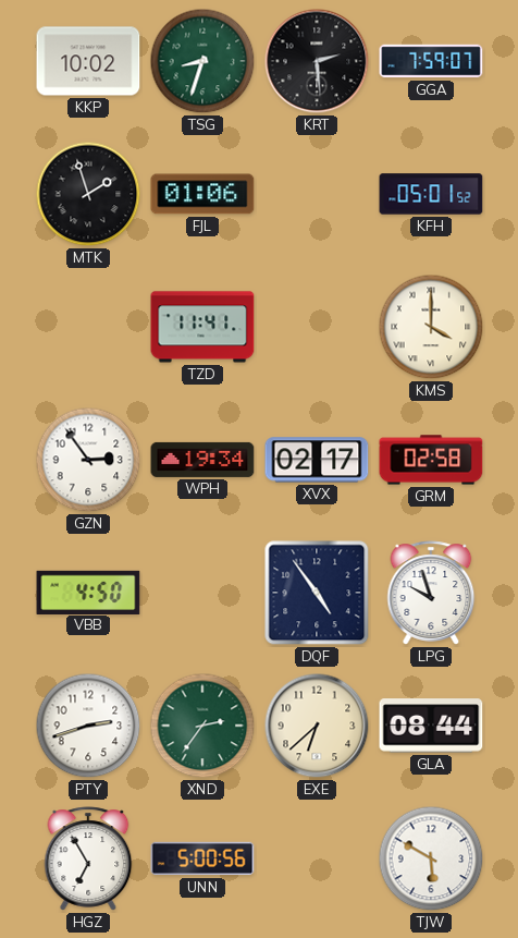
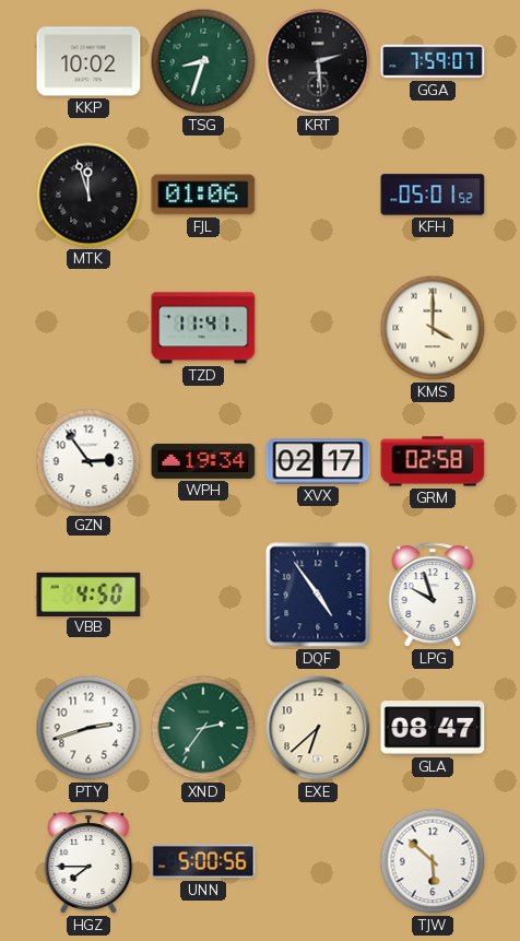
MTK: 1:57 -> 11:57
GLA: 08:44 -> 08:47
HGZ: 6:55 -> 7:45
TJW: 5:50 -> 5:52
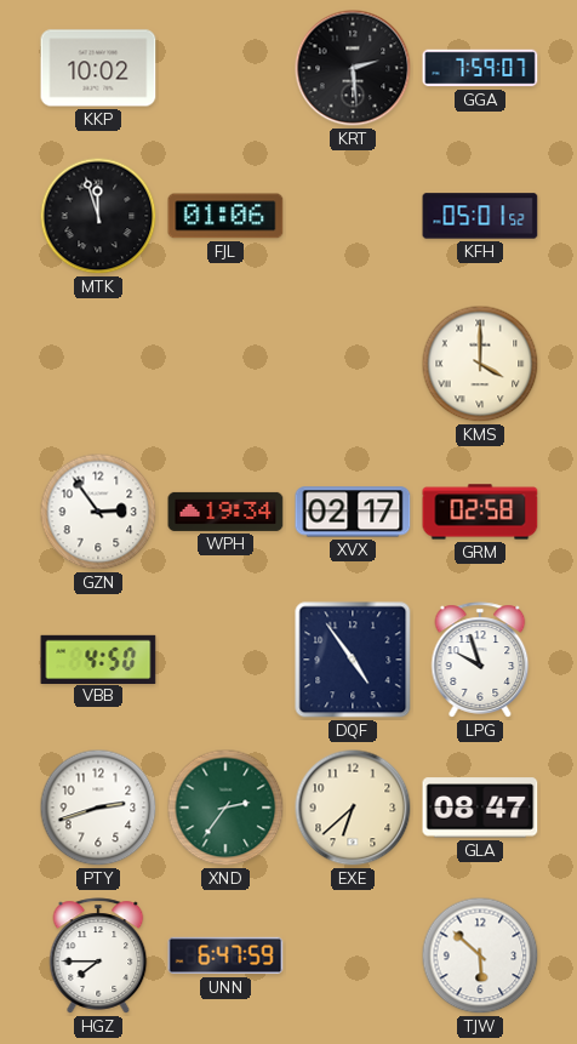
TSG: 8:33 -> none
TZD: 11:41 -> none
UNN: 5:00 -> 6:47
